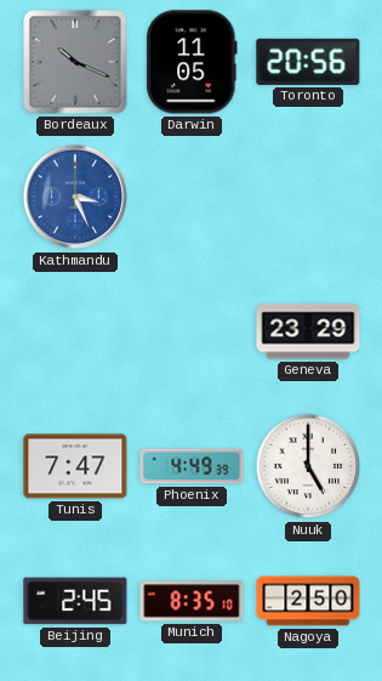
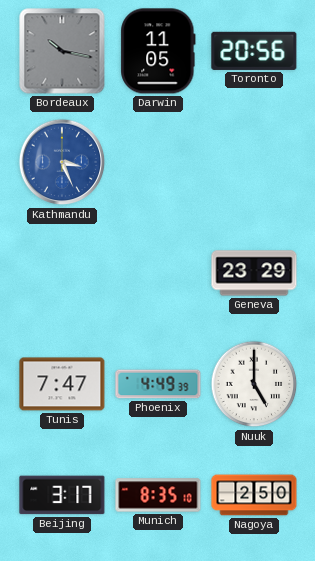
Bordeaux: 10:19 -> 10:17
Beijing: 2:45 -> 3:17
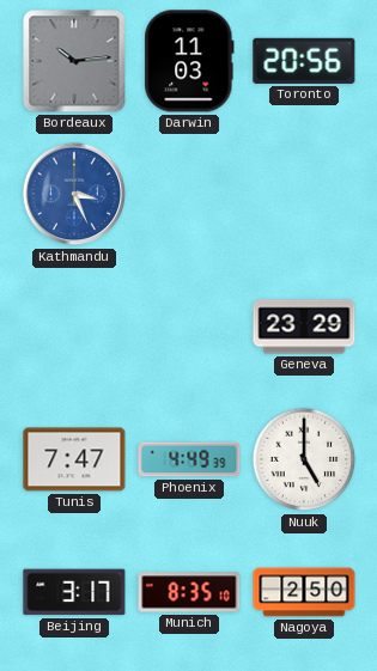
Bordeaux: 10:17 -> 10:14
Darwin: 11:05 -> 11:03
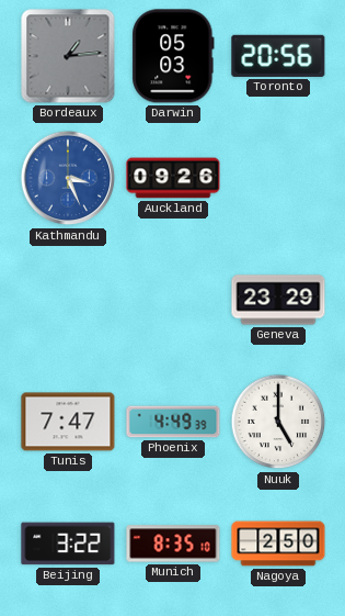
Bordeaux: 10:14 -> 1:14
Darwin: 11:03 -> 05:03
Auckland: none -> 09:26
Beijing: 3:17 -> 3:22
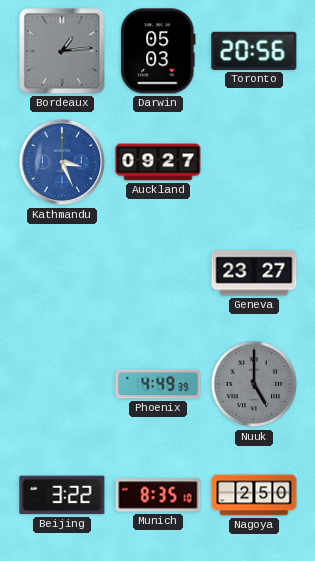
Auckland: 09:26 -> 09:27
Geneva: 23:29 -> 23:27
Tunis: 7:47 -> none
Nuuk dial: white -> grey
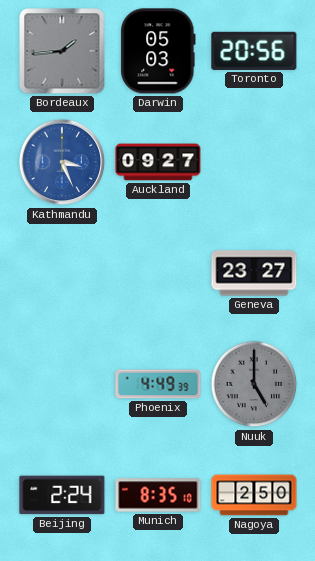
Bordeaux: 1:14 -> 1:44
Beijing: 3:22 -> 2:24
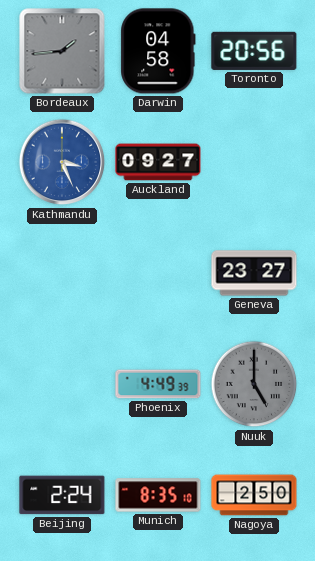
Darwin: 05:03 -> 04:58
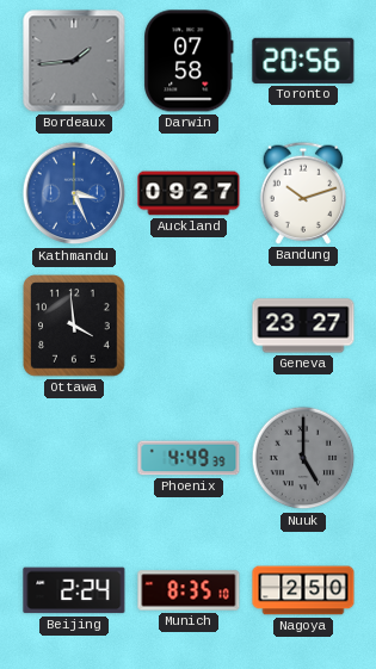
Darwin: 04:58 -> 07:58
Bandung: none -> 10:12
Ottawa: none -> 3:59
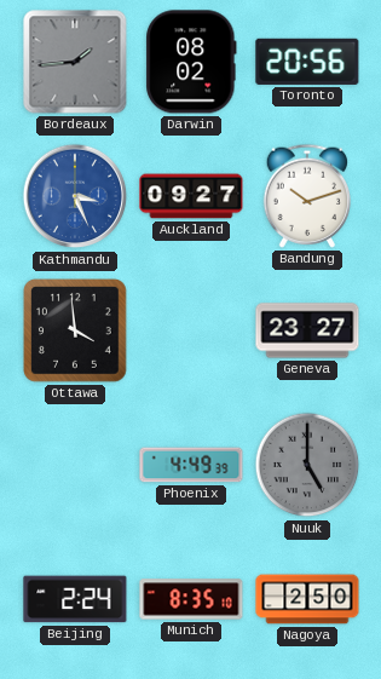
Darwin: 07:58 -> 08:02
